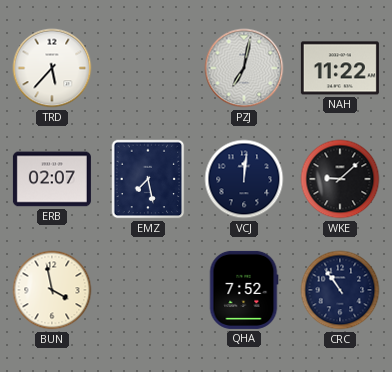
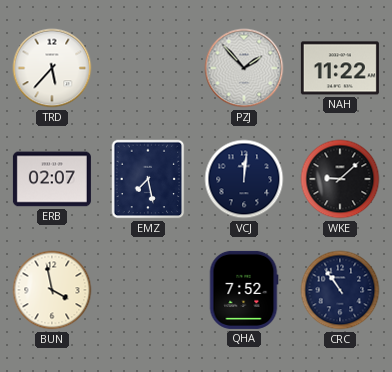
PZJ: 7:02 -> 1:53
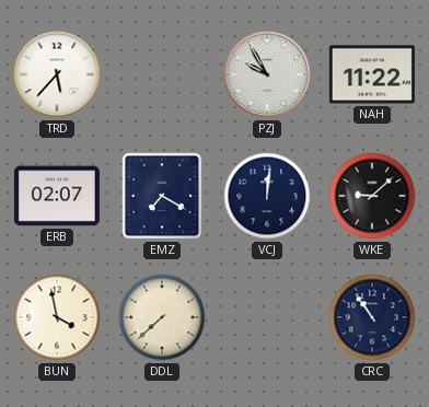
PZJ: 1:53 -> 9:55
EMZ: 7:28 -> 7:20
DDL: none -> 7:38
QHA: 7:52 -> none
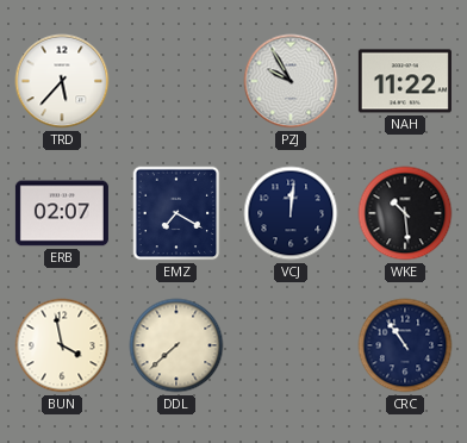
WKE: 9:08 -> 10:29
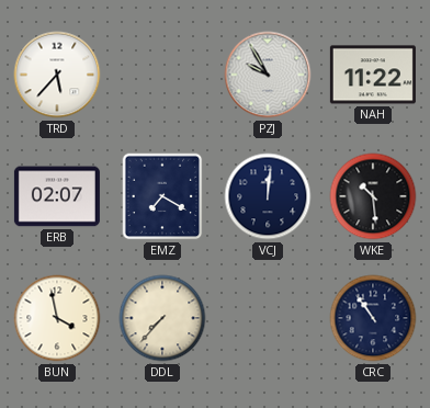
DDL: 7:38 -> 7:37
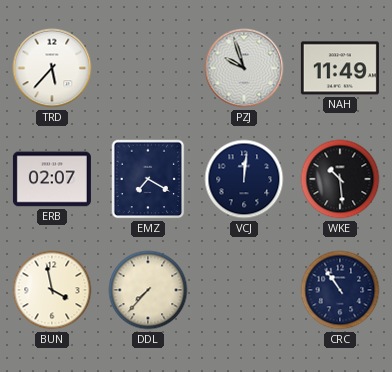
PZJ: 9:55 -> 9:57
NAH: 11:22 -> 11:49
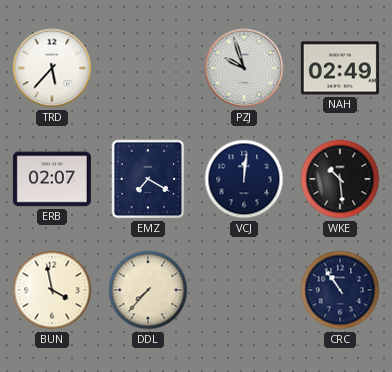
NAH: 11:49 -> 02:49
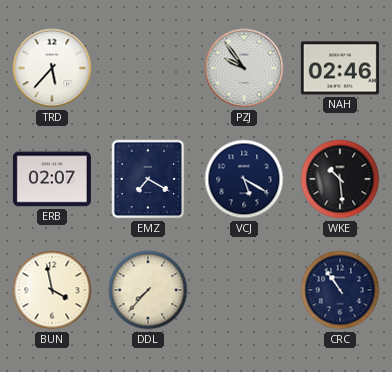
PZJ: 9:57 -> 9:54
NAH: 02:49 -> 02:46
VCJ: 12:01 -> 5:20
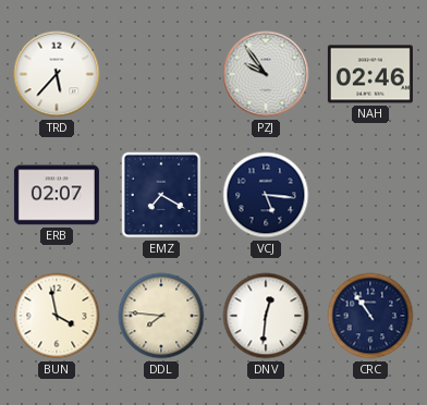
VCJ: 5:20 -> 5:16
WKE: 10:29 -> none
DDL: 7:37 -> 7:46
DNV: none -> 12:31
